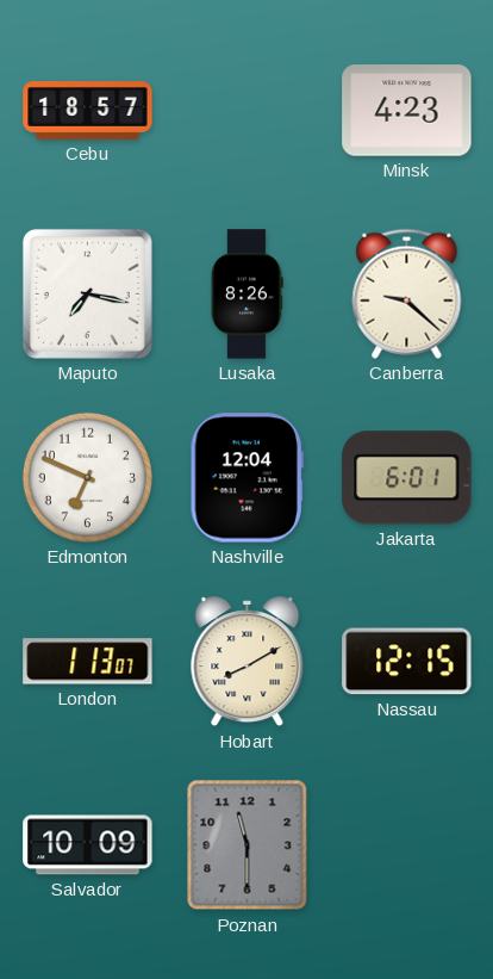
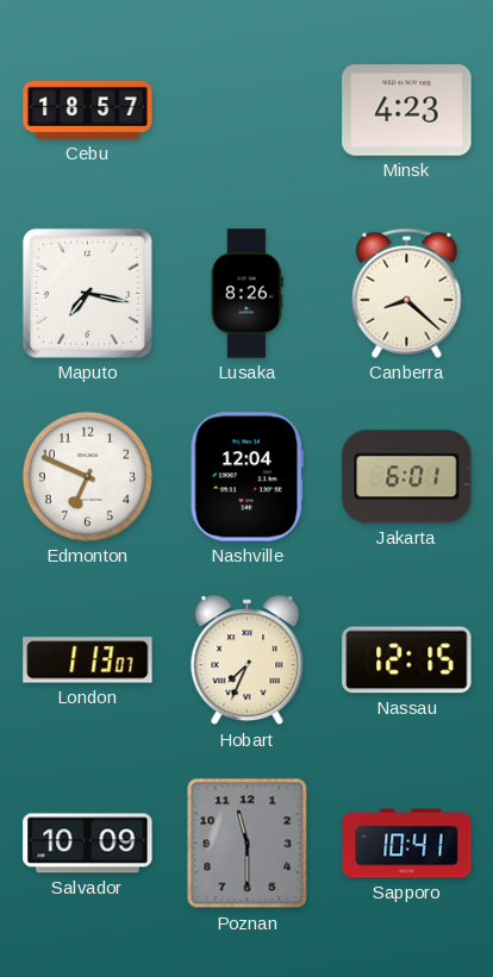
Canberra: 9:22 -> 8:22
Hobart: 8:10 -> 7:34
Sapporo: none -> 10:41
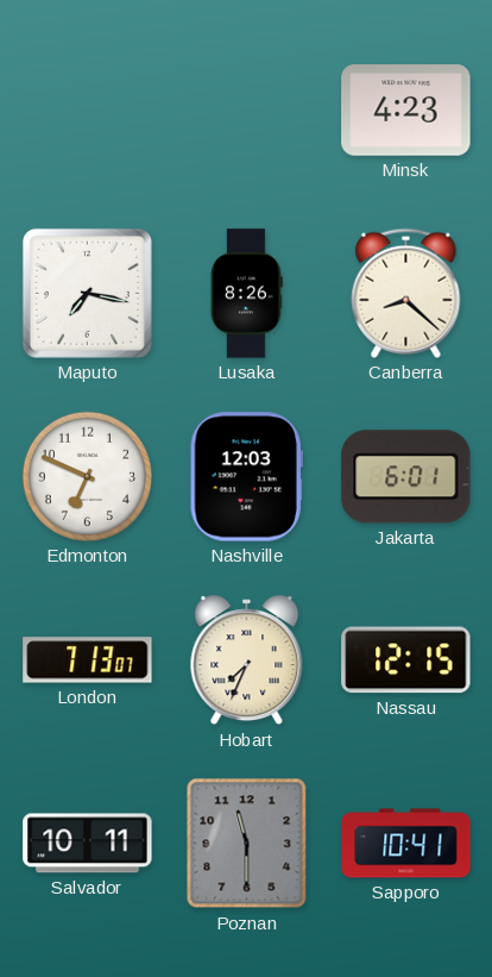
Cebu: 18:57 -> none
Nashville: 12:04 -> 12:03
London: 1:13 -> 7:13
Salvador: 10:09 -> 10:11
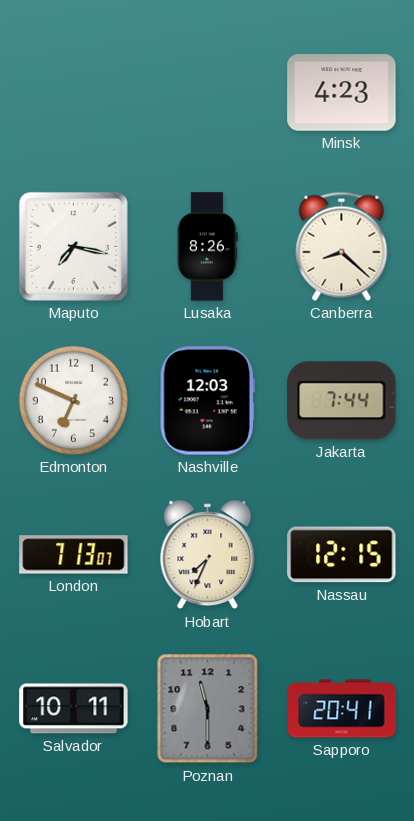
Jakarta: 6:01 -> 7:44
Sapporo: 10:41 -> 20:41
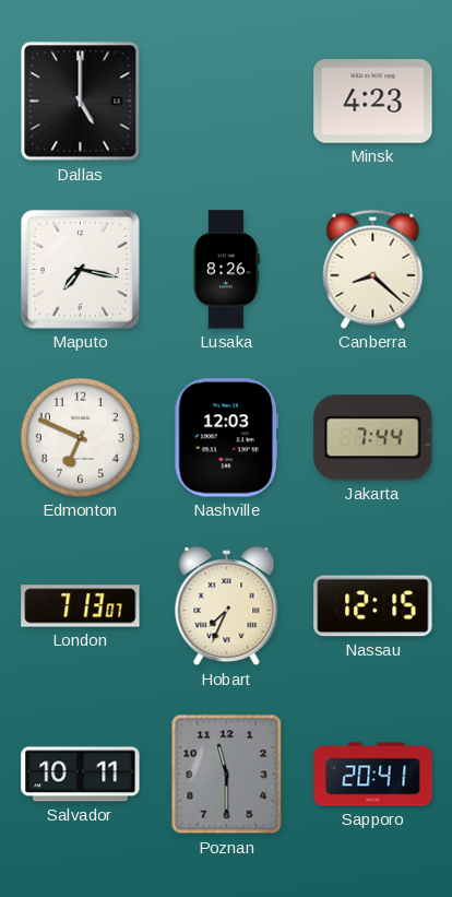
Dallas: none -> 5:00
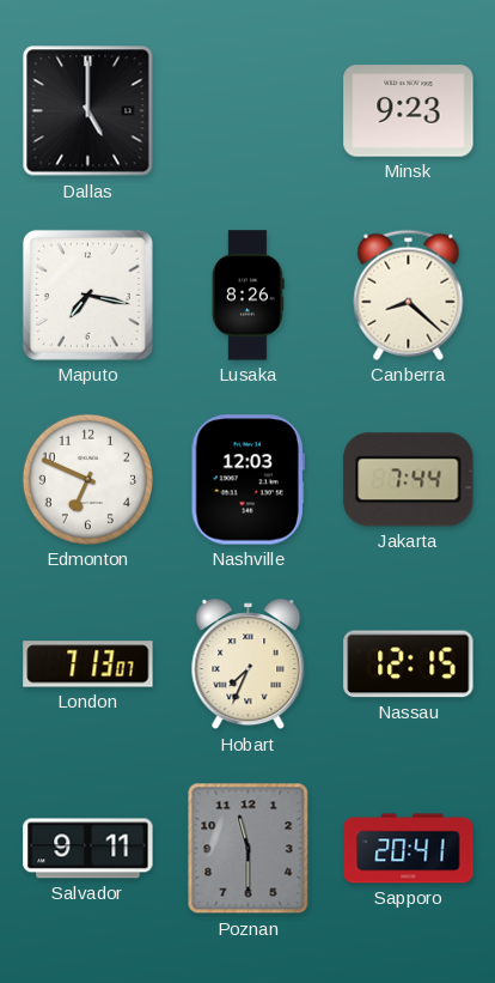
Minsk: 4:23 -> 9:23
Salvador: 10:11 -> 9:11
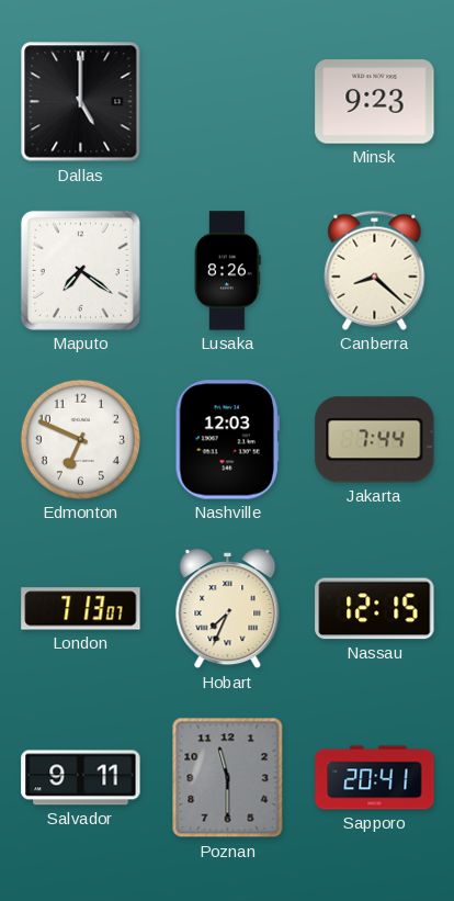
Maputo: 7:17 -> 7:21
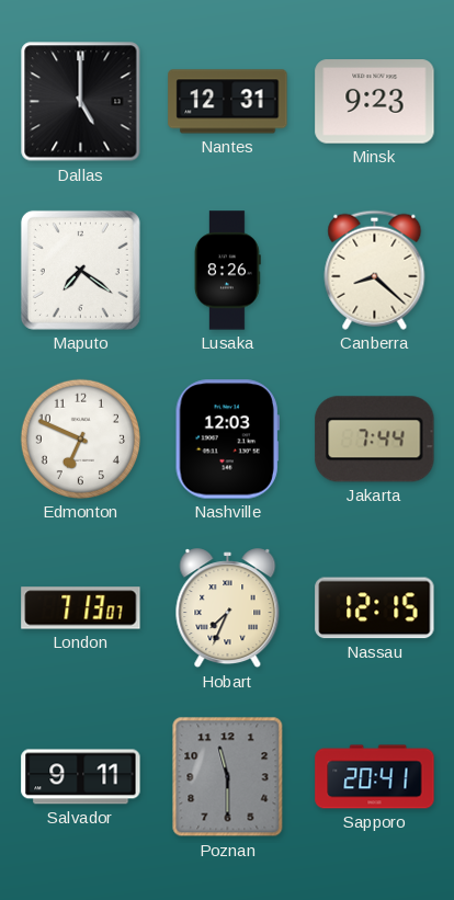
Nantes: none -> 12:31
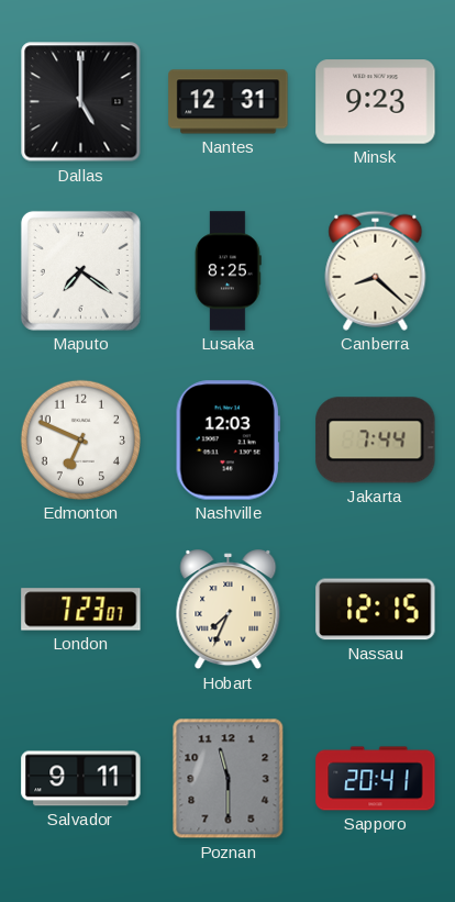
Lusaka: 8:26 -> 8:25
London: 7:13 -> 7:23
